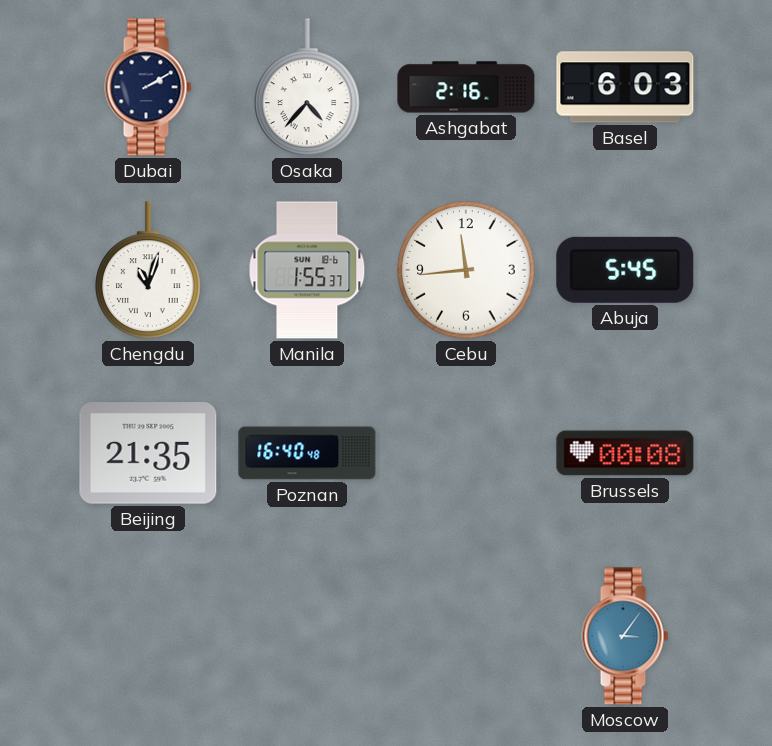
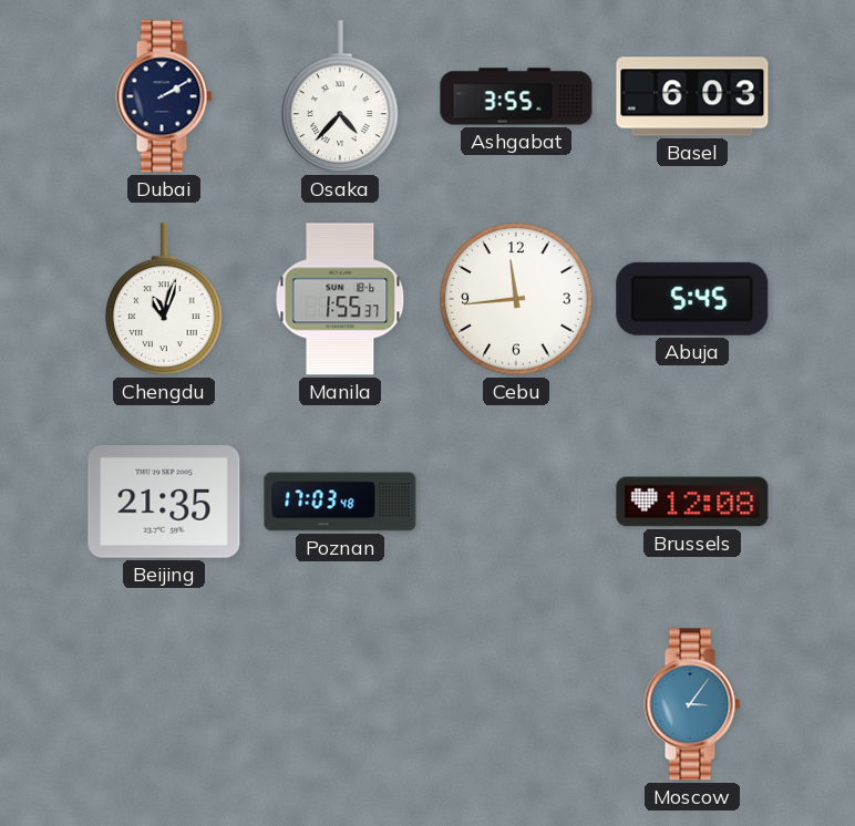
Ashgabat: 2:16 -> 3:55
Poznan: 16:40 -> 17:03
Brussels: 00:08 -> 12:08
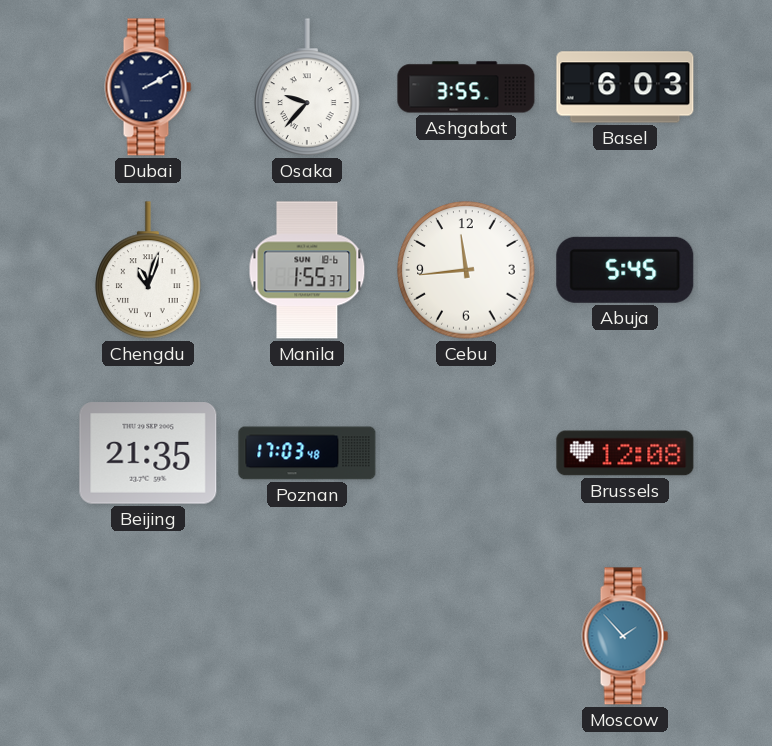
Osaka: 4:37 -> 9:37
Moscow: 3:06 -> 1:53
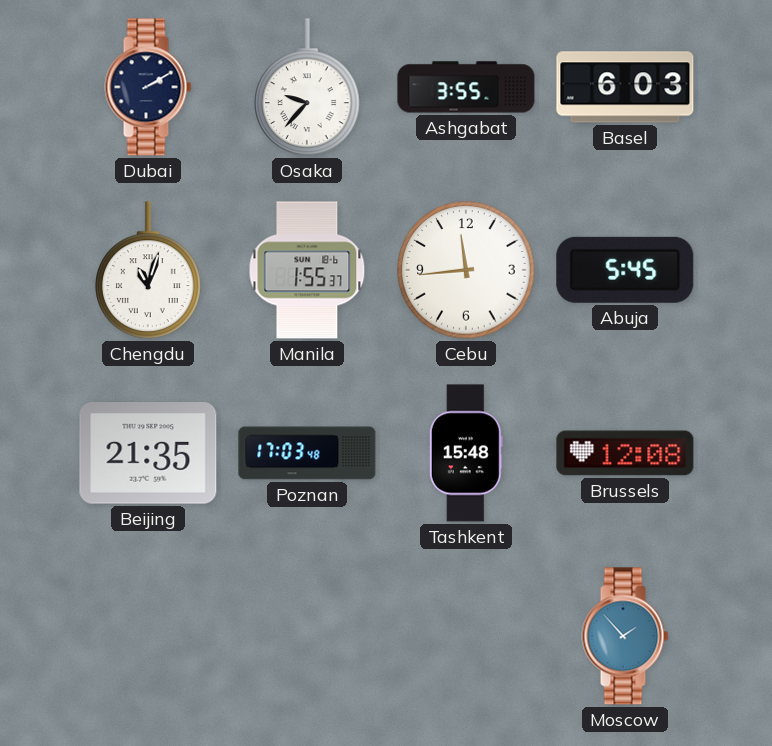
Tashkent: none -> 15:48
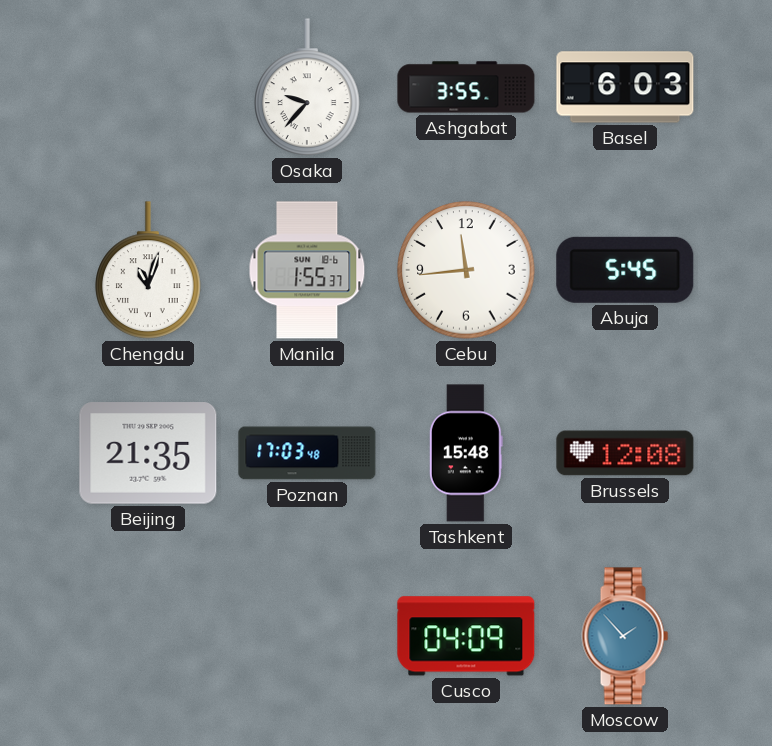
Dubai: 2:10 -> none
Cusco: none -> 04:09
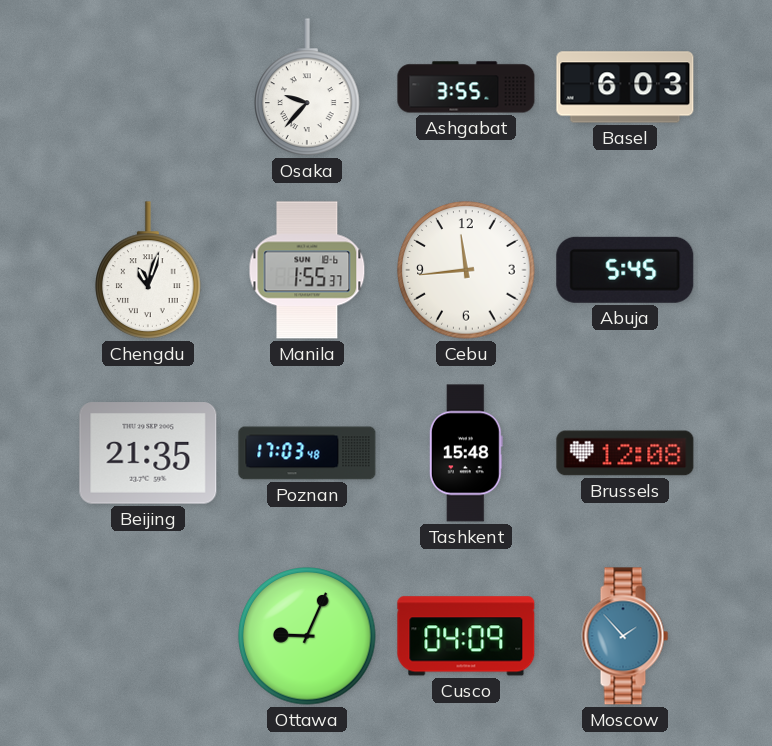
Ottawa: none -> 9:04
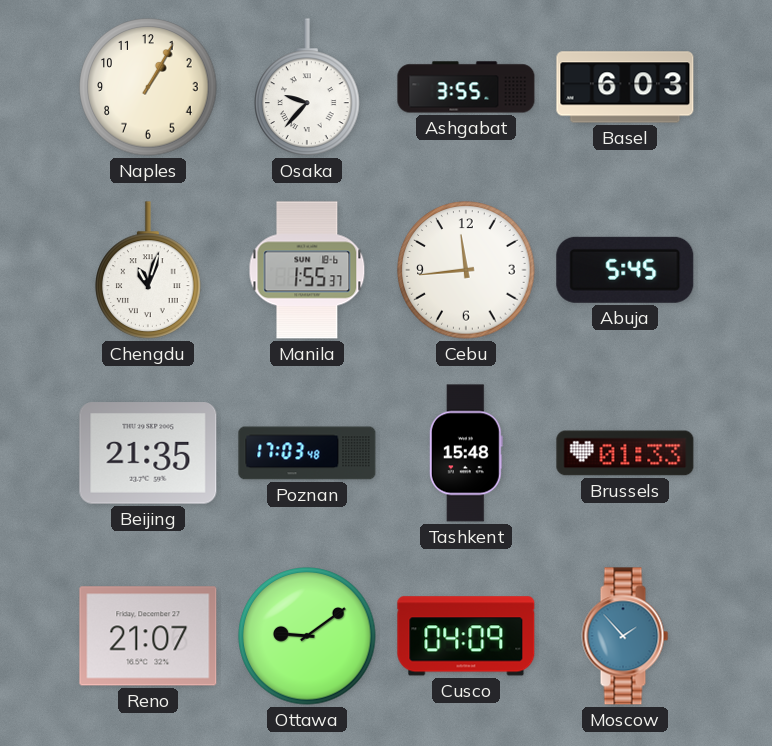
Naples: none -> 1:05
Brussels: 12:08 -> 01:33
Reno: none -> 21:07
Ottawa: 9:04 -> 9:09
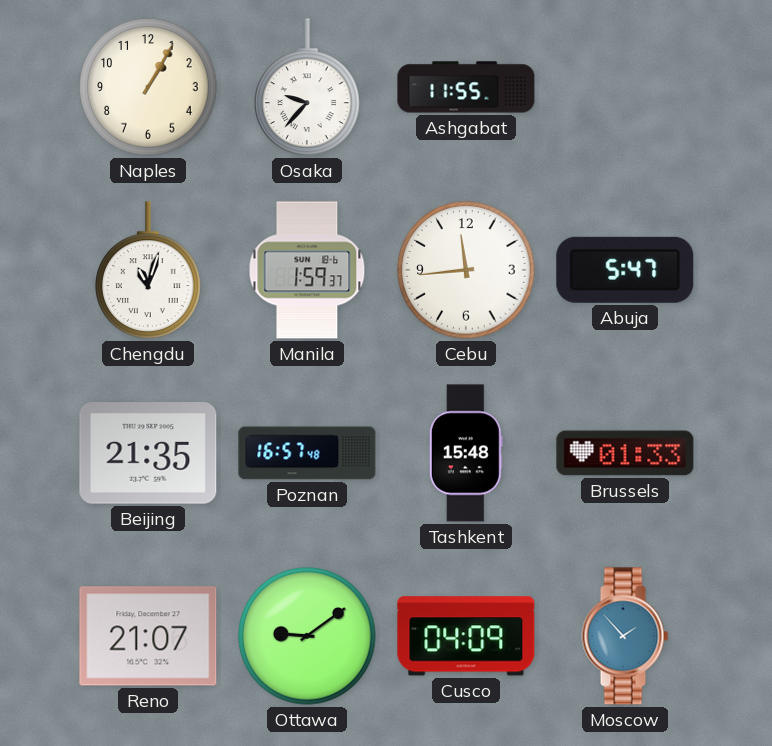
Ashgabat: 3:55 -> 11:55
Basel: 6:03 -> none
Manila: 1:55 -> 1:59
Abuja: 5:45 -> 5:47
Poznan: 17:03 -> 16:57
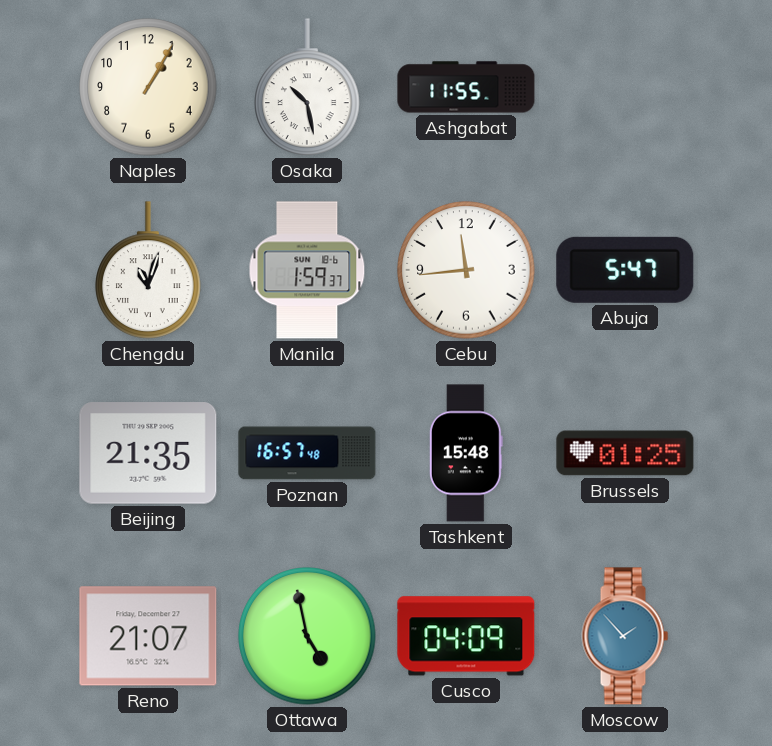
Osaka: 9:37 -> 10:28
Brussels: 01:33 -> 01:25
Ottawa: 9:09 -> 4:58
